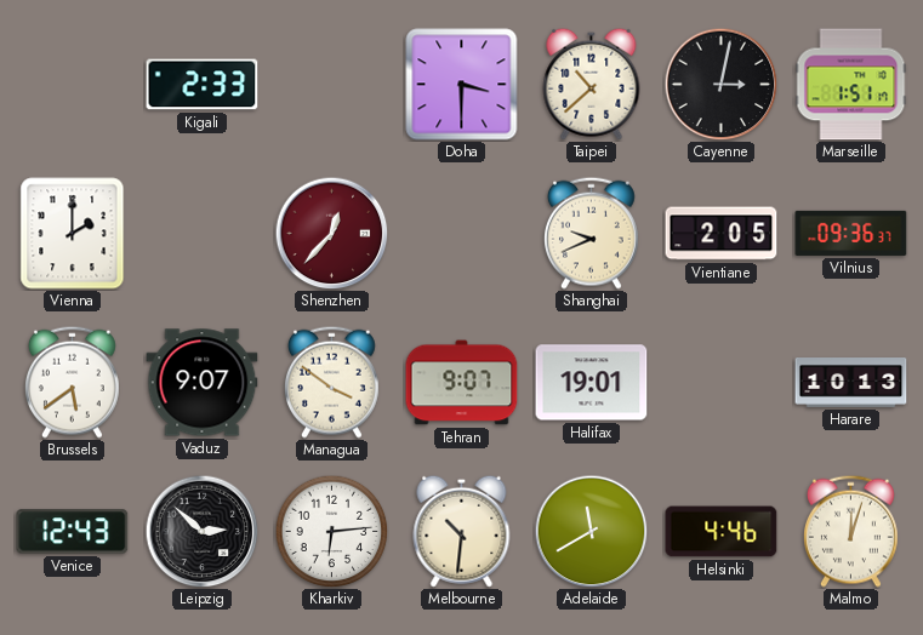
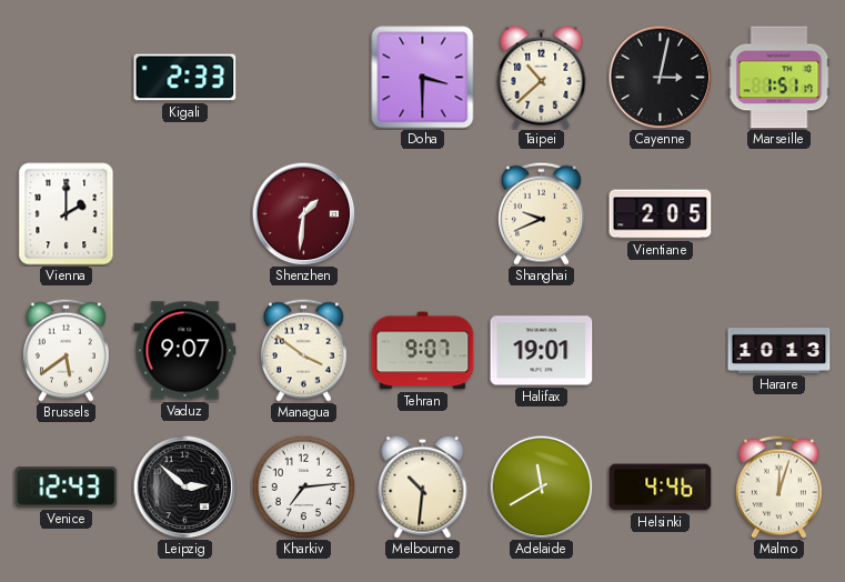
Shenzhen: 12:37 -> 1:31
Vilnius: 09:36 -> none
Kharkiv: 6:14 -> 7:14
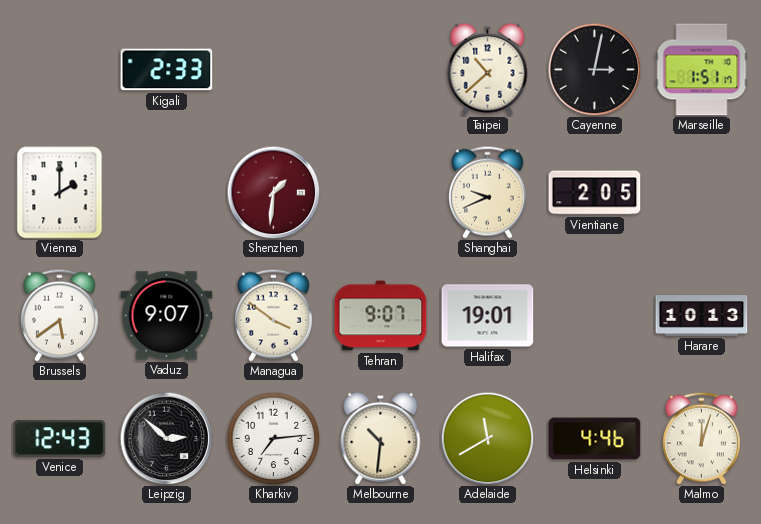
Doha: 3:30 -> none
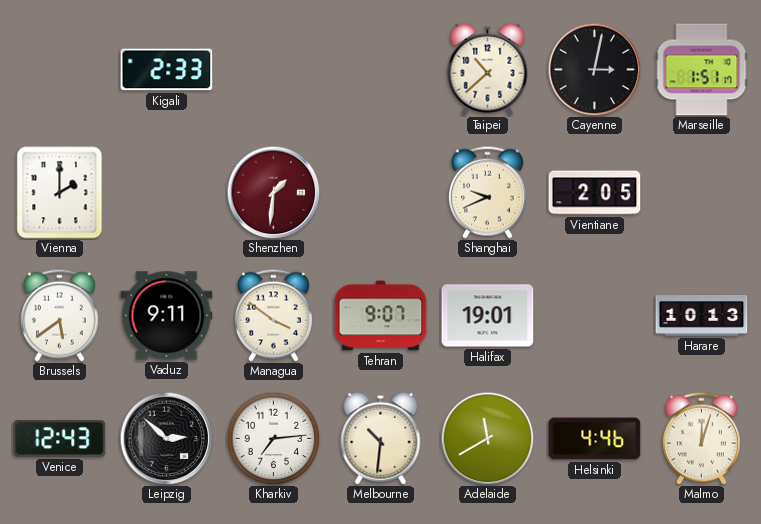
Vaduz: 9:07 -> 9:11
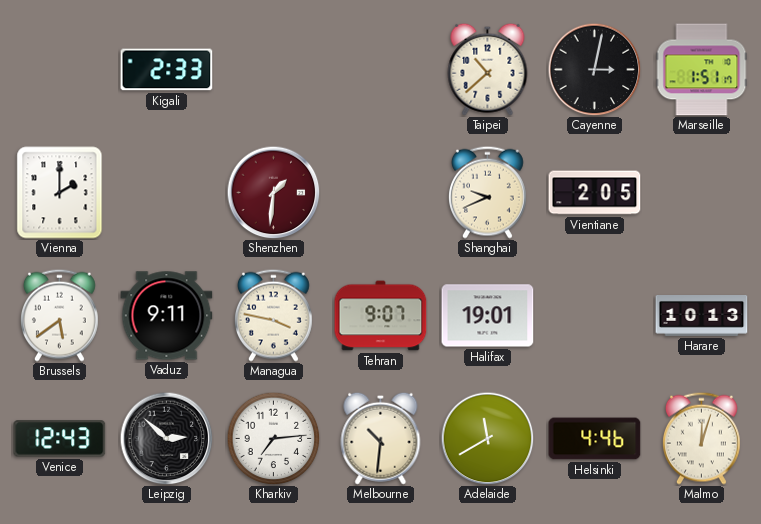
Managua: 3:51 -> 3:47
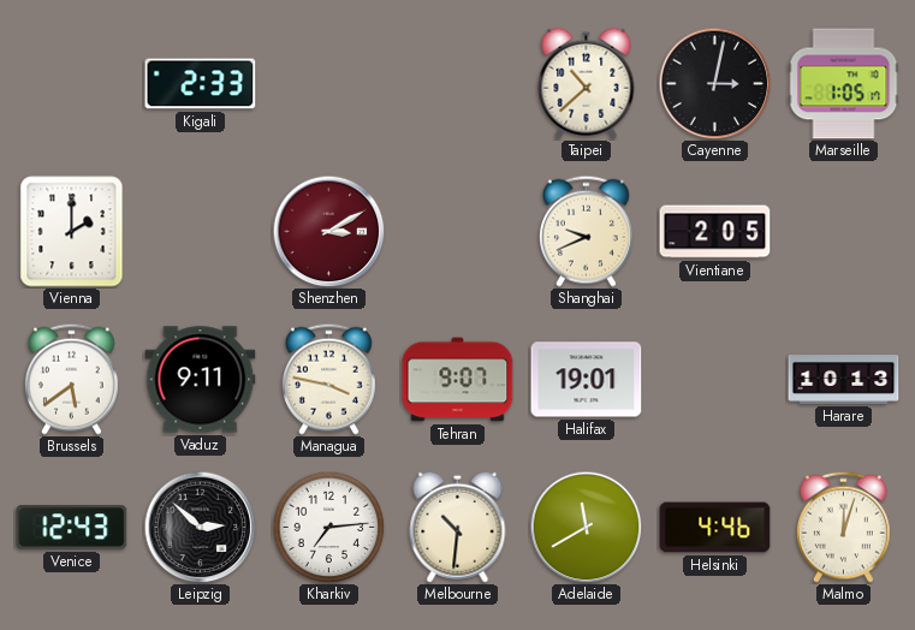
Marseille: 1:51 -> 1:05
Shenzhen: 1:31 -> 3:10
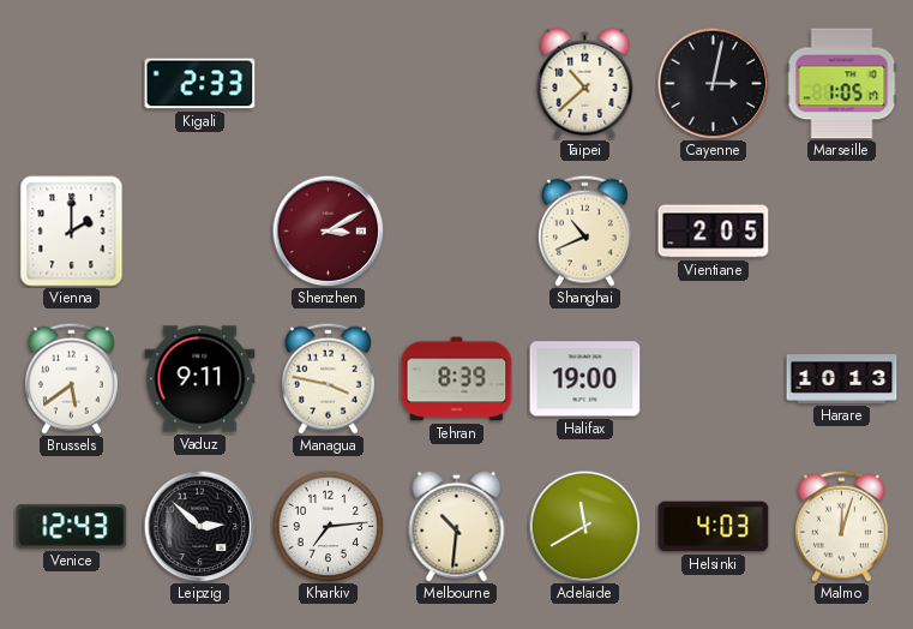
Shanghai: 9:41 -> 10:41
Tehran: 9:07 -> 8:39
Halifax: 19:01 -> 19:00
Helsinki: 4:46 -> 4:03
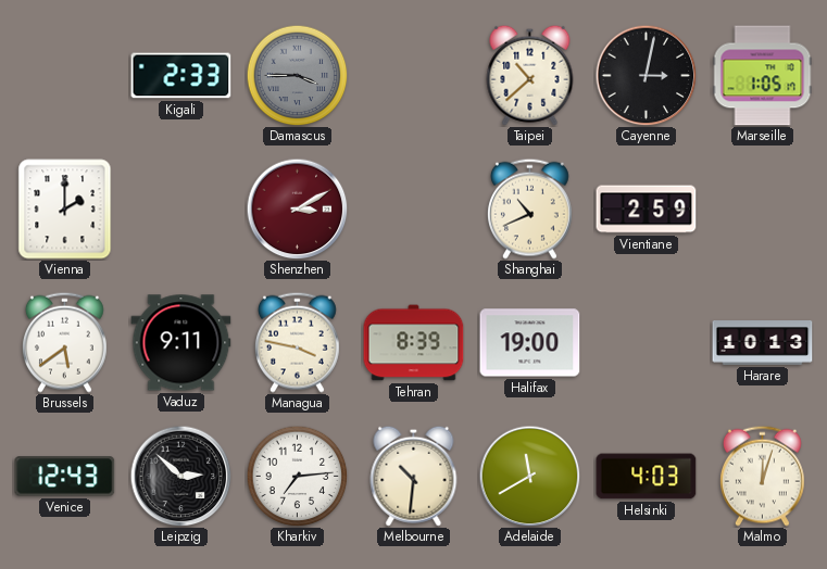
Damascus: none -> 3:45
Vientiane: 2:05 -> 2:59
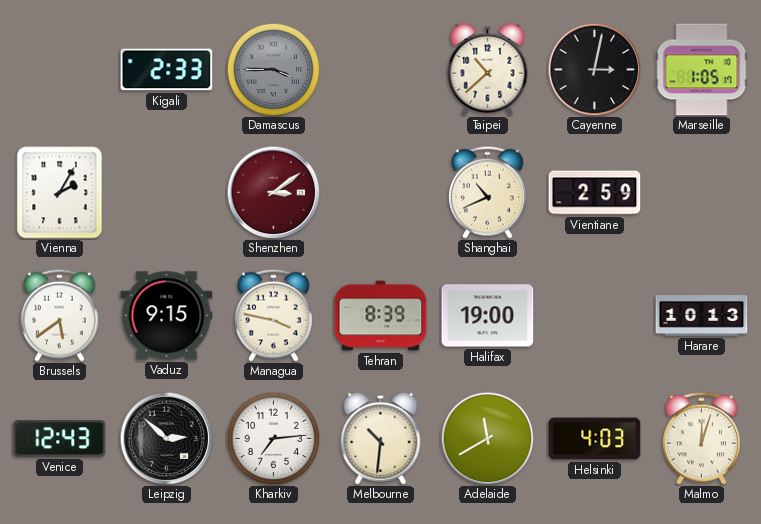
Vienna: 2:00 -> 2:05
Shenzhen: 3:10 -> 3:09
Vaduz: 9:11 -> 9:15
